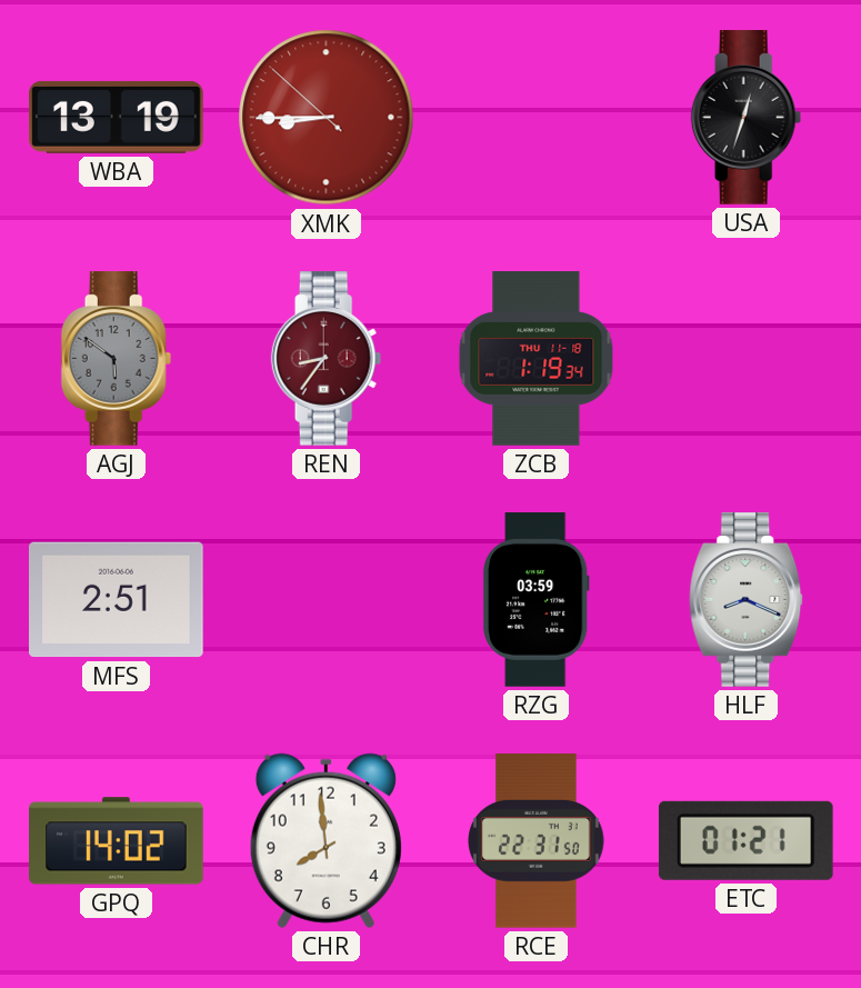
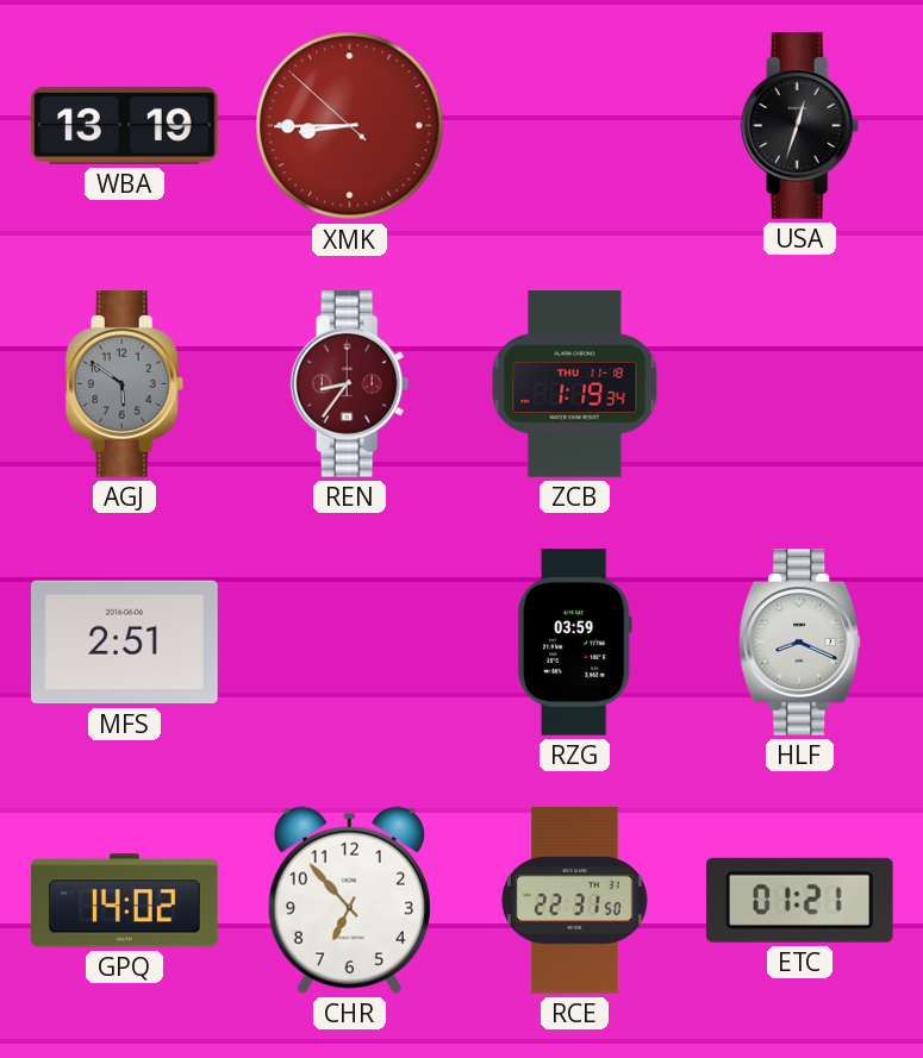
CHR: 7:59 -> 6:53
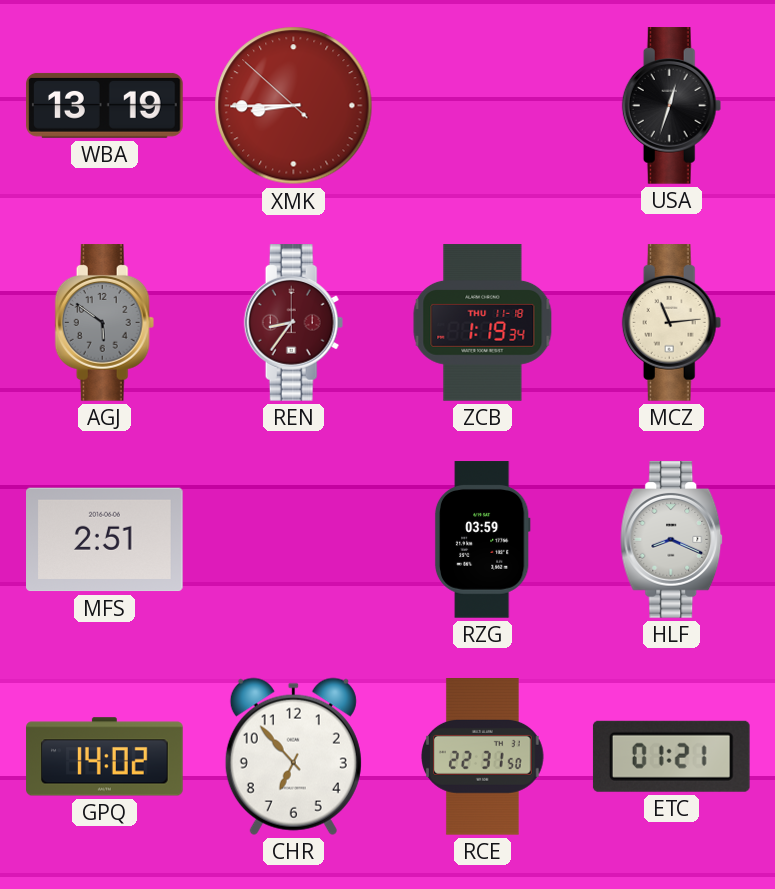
MCZ: none -> 11:14
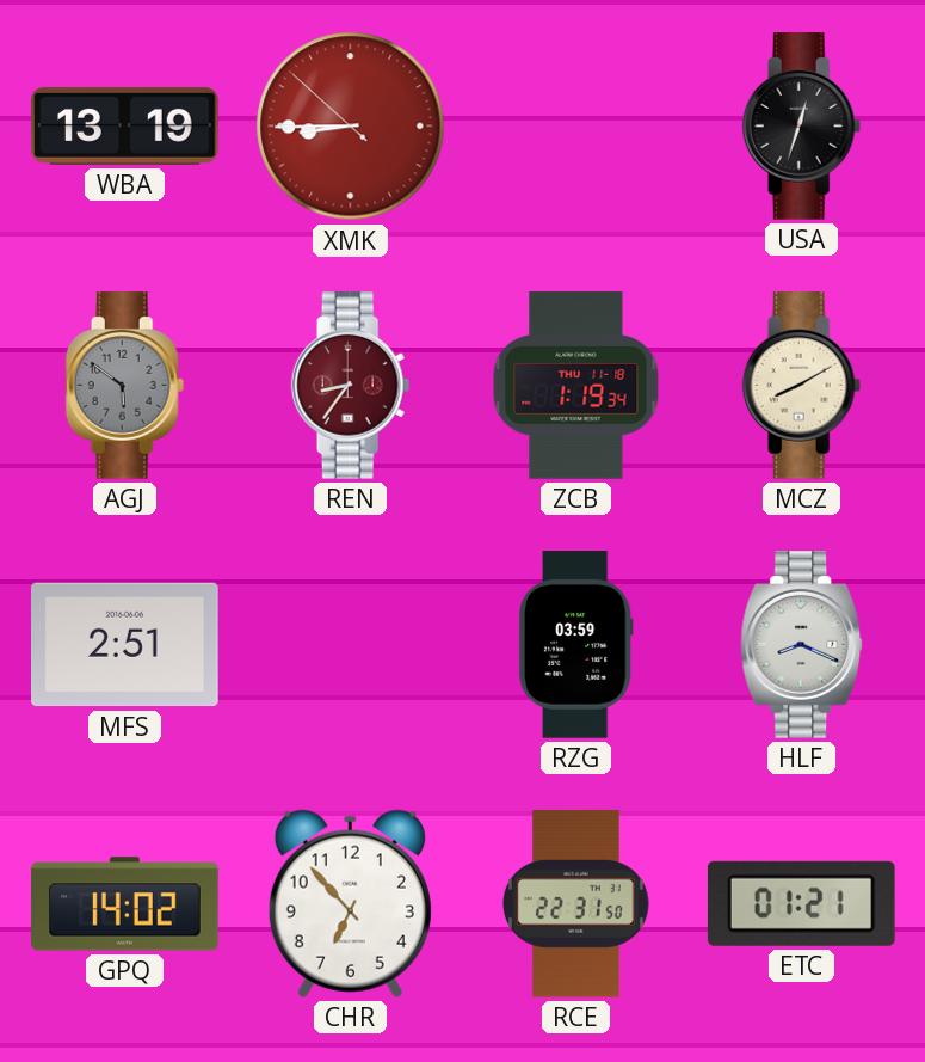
MCZ: 11:14 -> 8:10
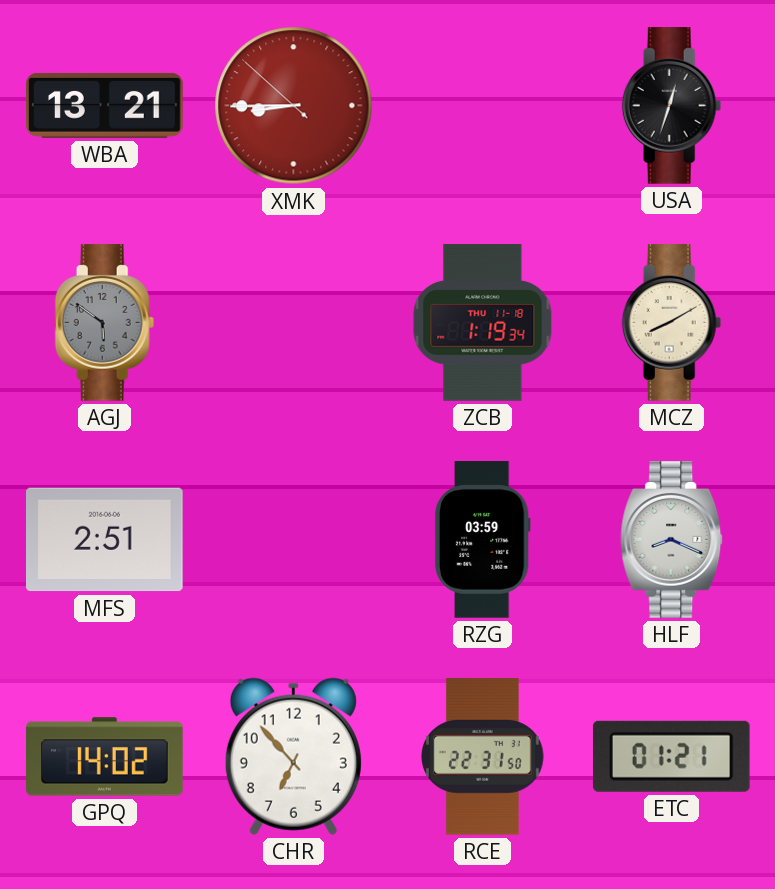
WBA: 13:19 -> 13:21
REN: 8:36 -> none
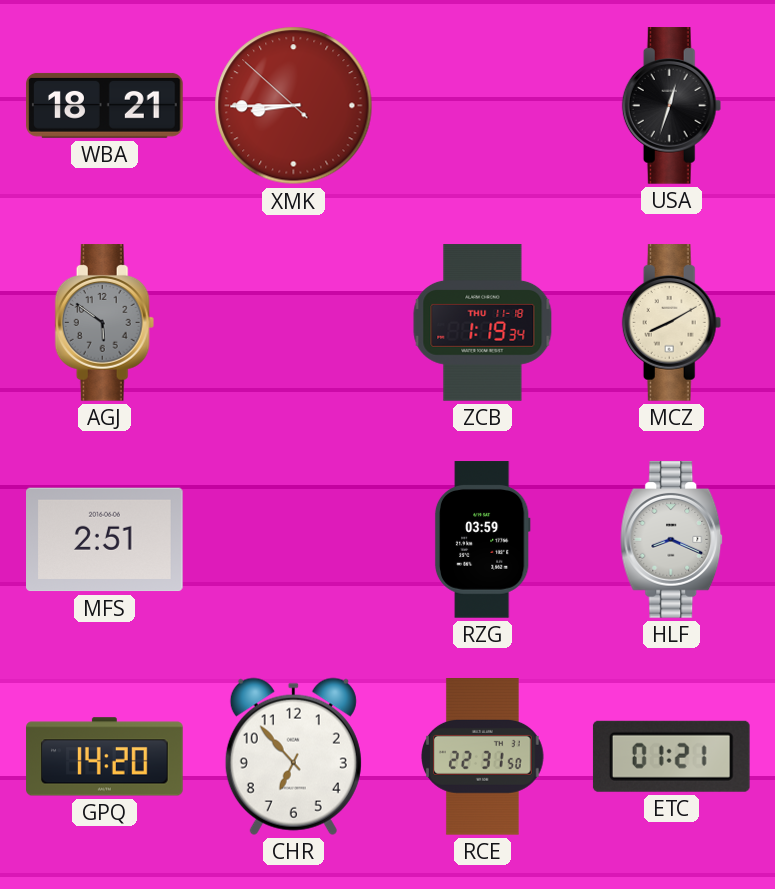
WBA: 13:21 -> 18:21
GPQ: 14:02 -> 14:20
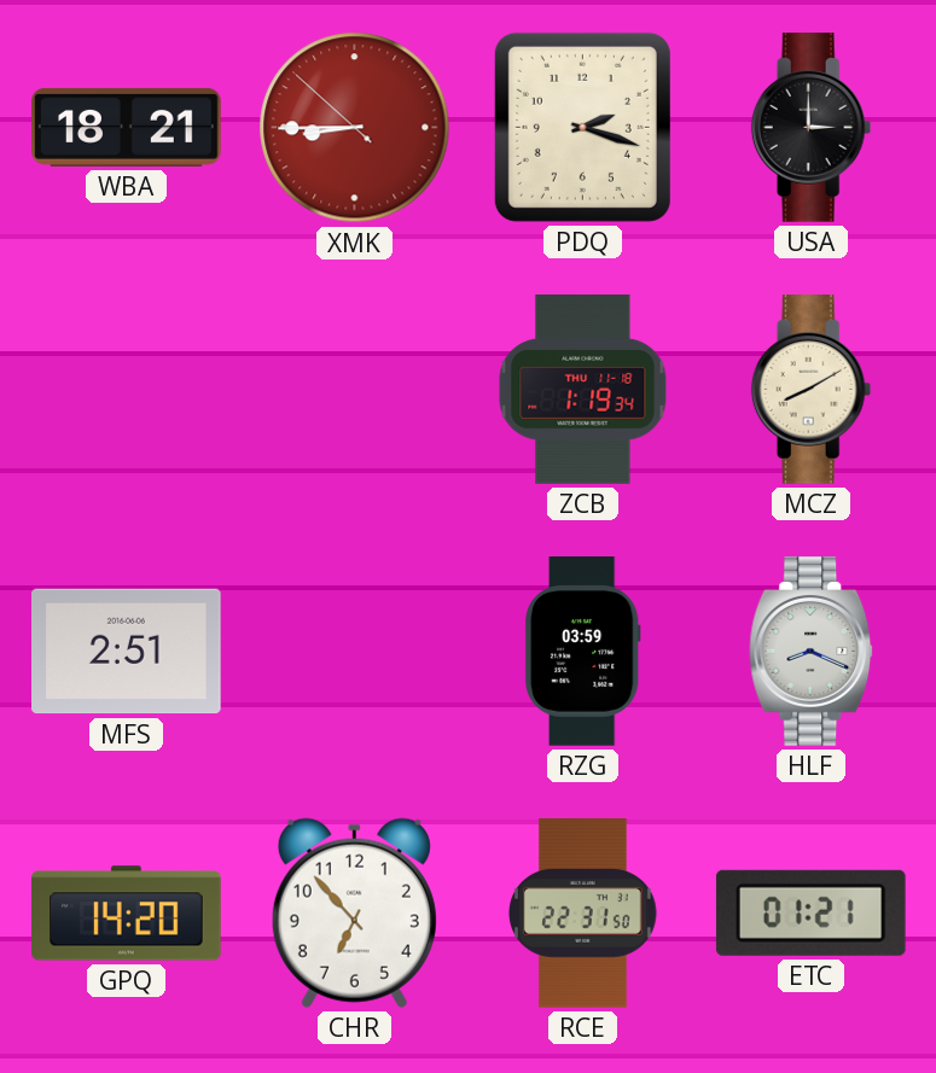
PDQ: none -> 2:18
USA: 12:33 -> 3:00
AGJ: 5:51 -> none
